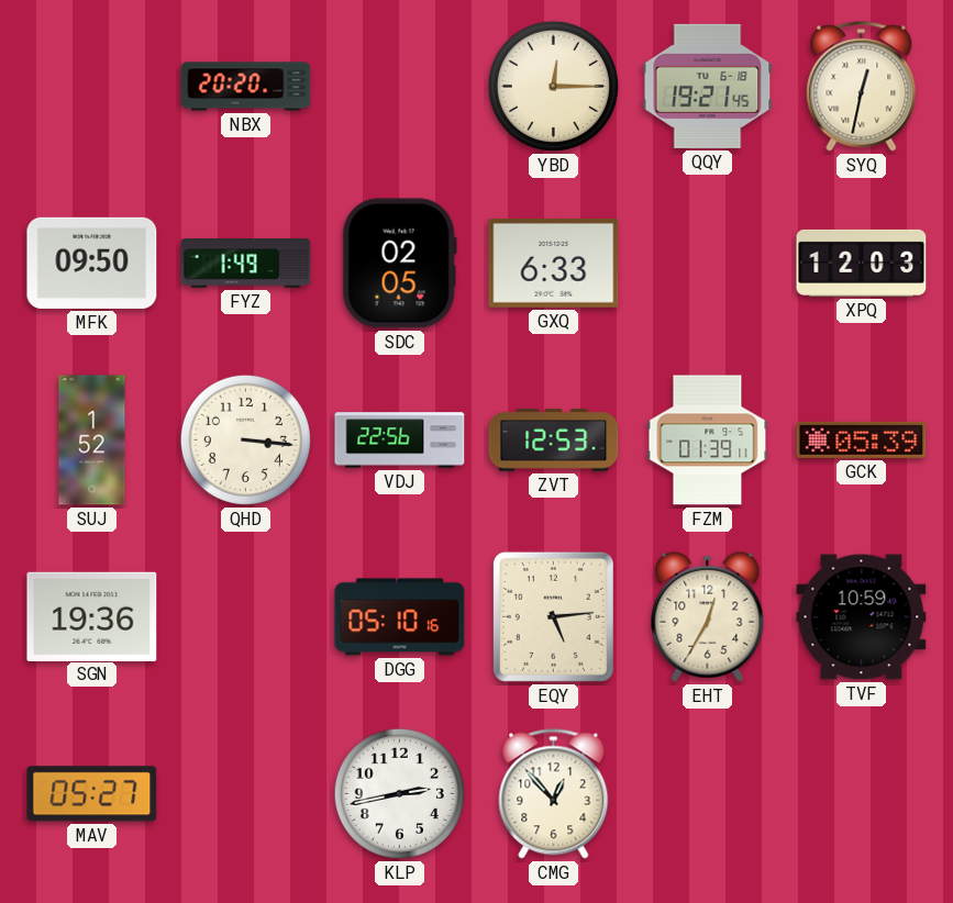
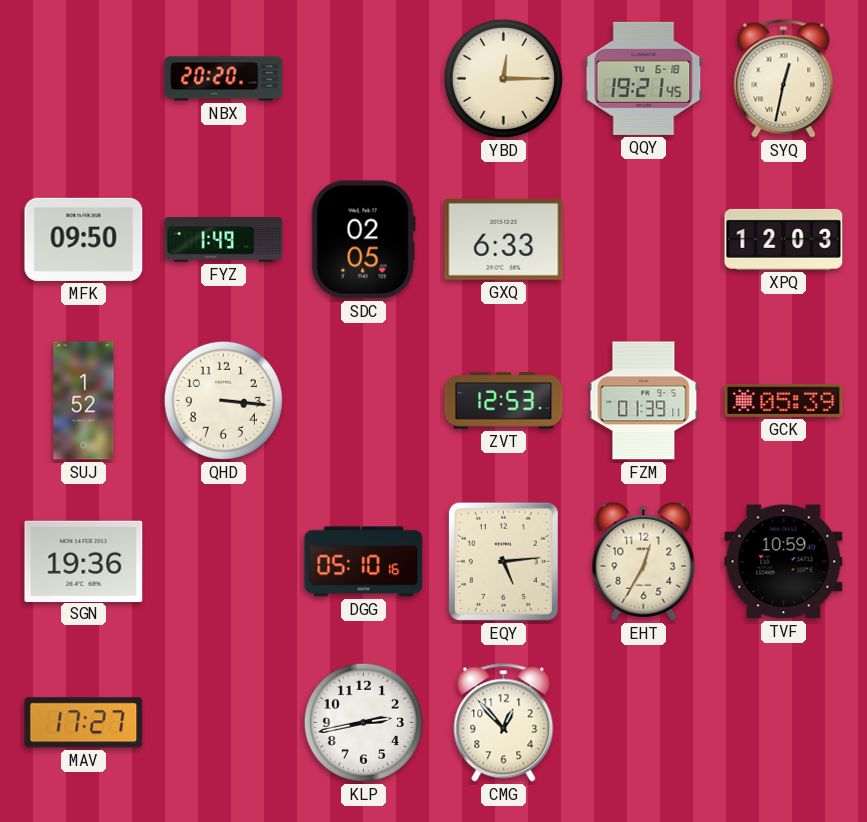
VDJ: 22:56 -> none
MAV: 05:27 -> 17:27
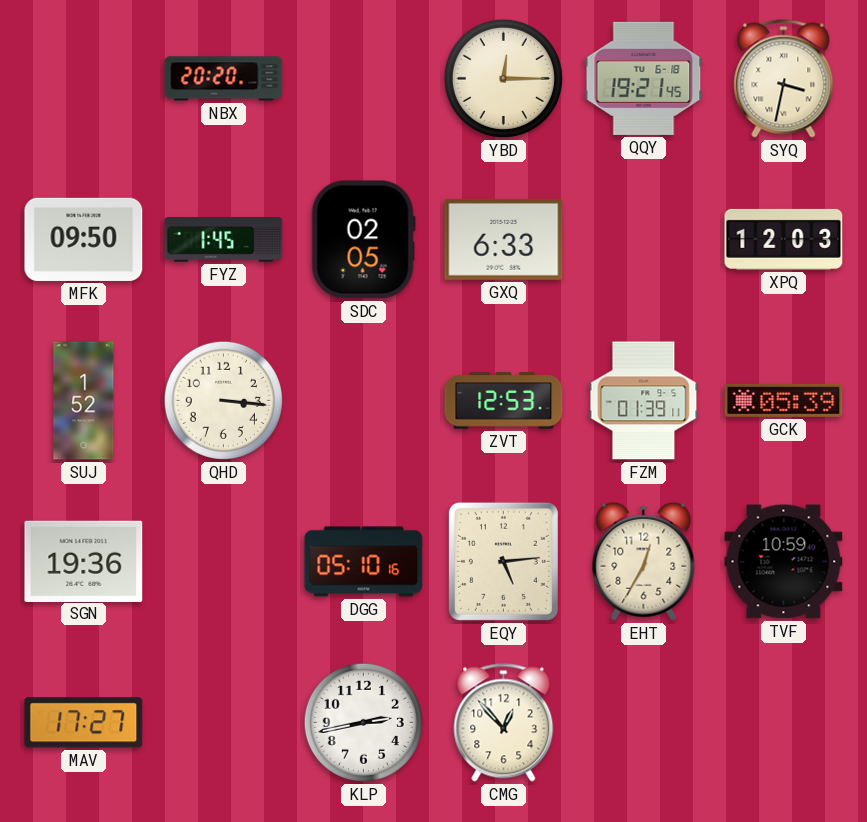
SYQ: 12:32 -> 3:32
FYZ: 1:49 -> 1:45
